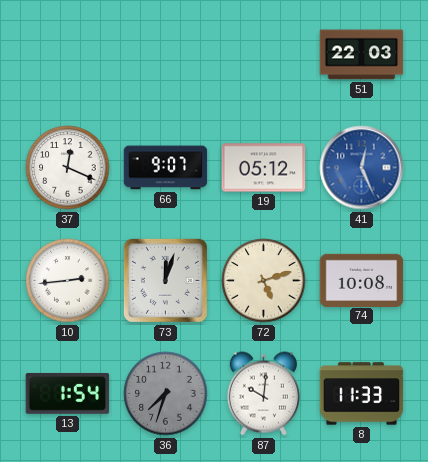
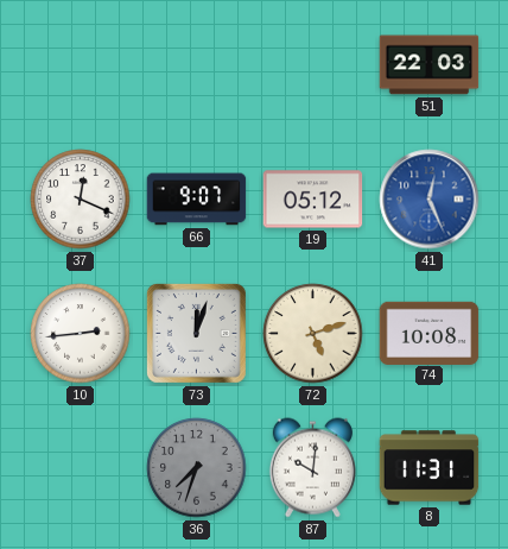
13: 1:54 -> none
8: 11:33 -> 11:31
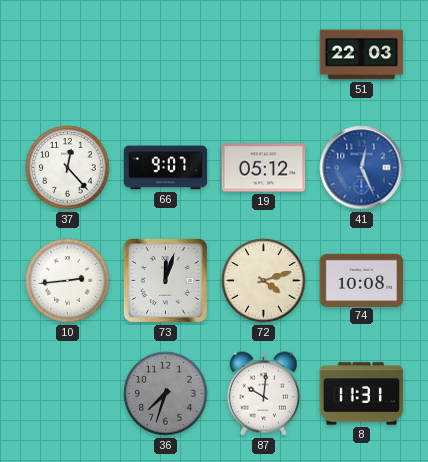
37: 12:19 -> 12:23
72: 5:12 -> 4:12
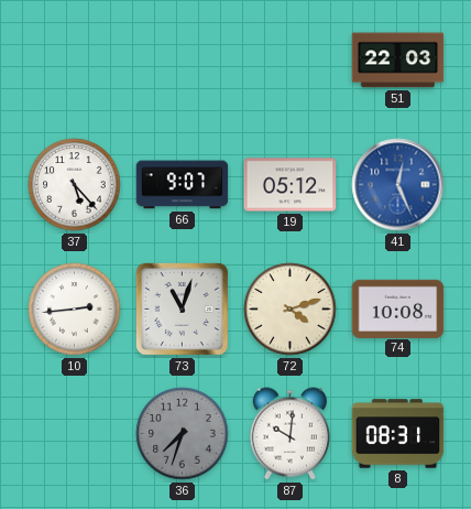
37: 12:23 -> 5:23
73: 12:03 -> 11:03
8: 11:31 -> 08:31
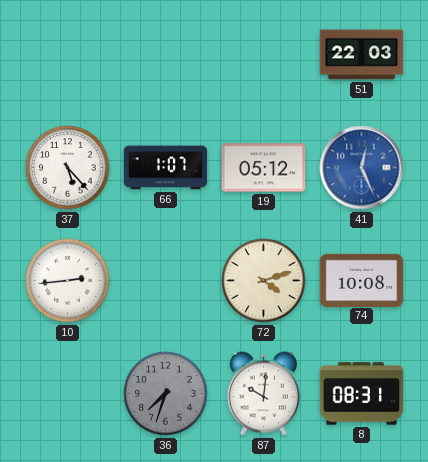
66: 9:07 -> 1:07
73: 11:03 -> none
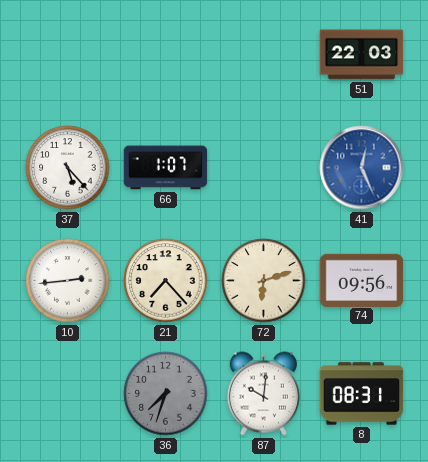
19: 05:12 -> none
21: none -> 7:23
72: 4:12 -> 6:12
74: 10:08 -> 09:56
